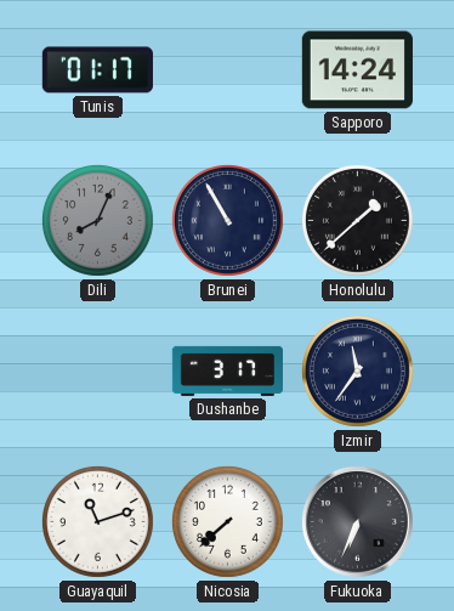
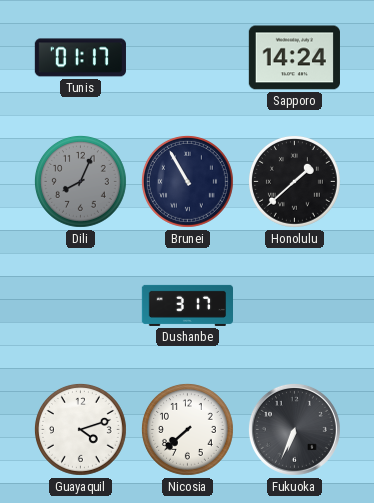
Izmir: 11:36 -> none
Guayaquil: 11:12 -> 4:12
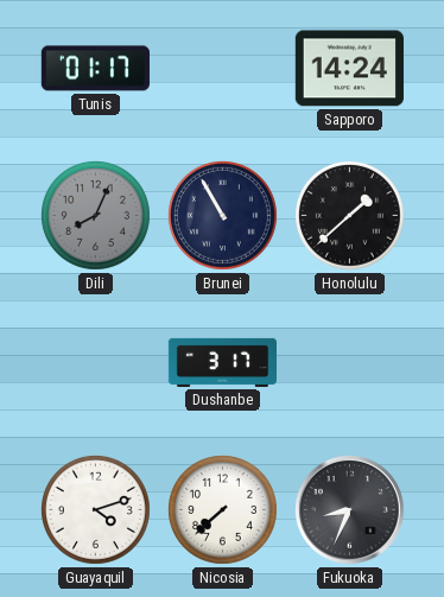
Fukuoka: 6:34 -> 8:34
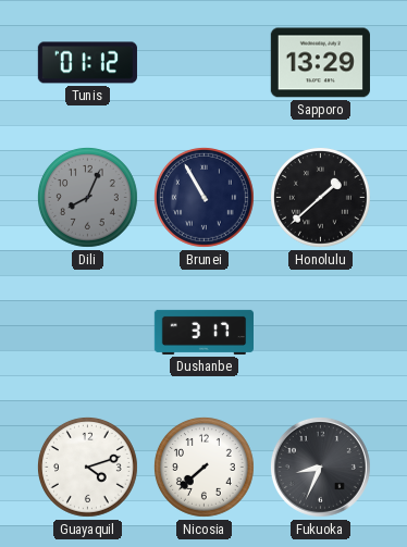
Tunis: 01:17 -> 01:12
Sapporo: 14:24 -> 13:29
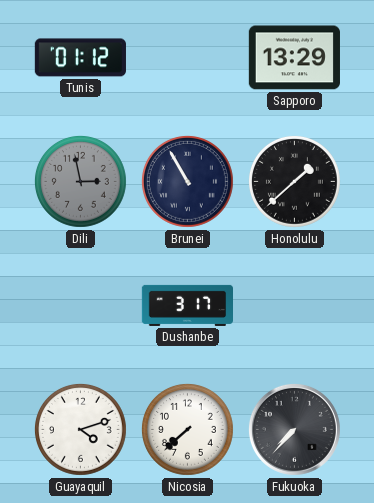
Dili: 8:04 -> 2:58
Fukuoka: 8:34 -> 7:37
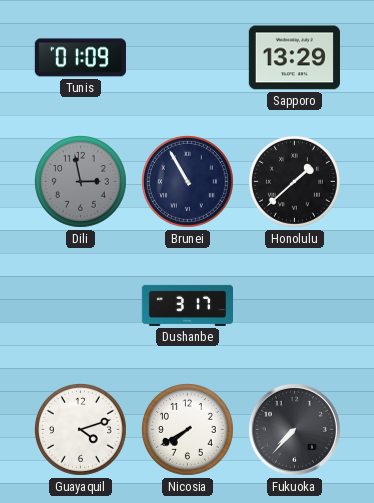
Tunis: 01:12 -> 01:09
Nicosia: 7:38 -> 7:40
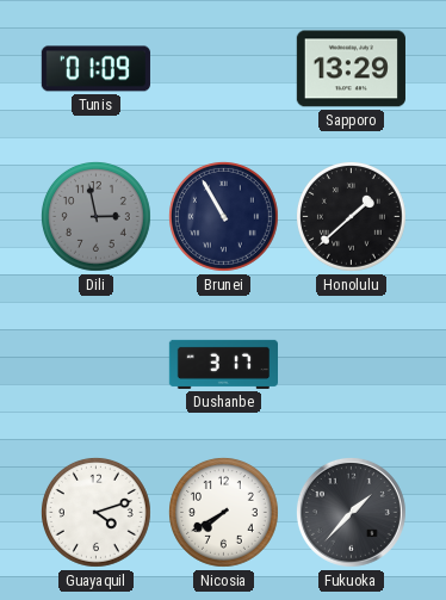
Fukuoka: 7:37 -> 1:37
